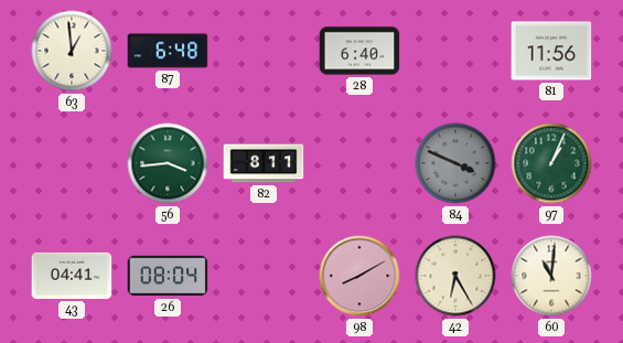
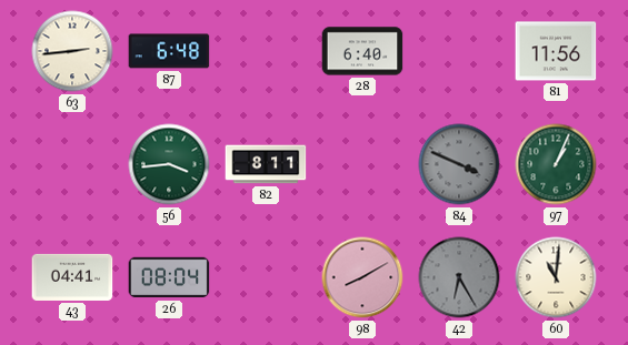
63: 12:59 -> 2:44
42 dial: cream -> grey
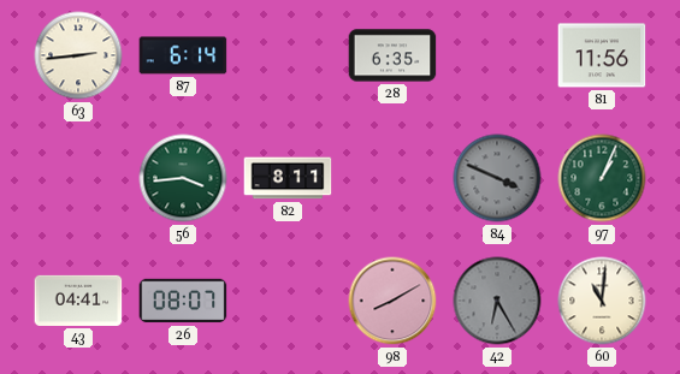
87: 6:48 -> 6:14
28: 6:40 -> 6:35
26: 08:04 -> 08:07
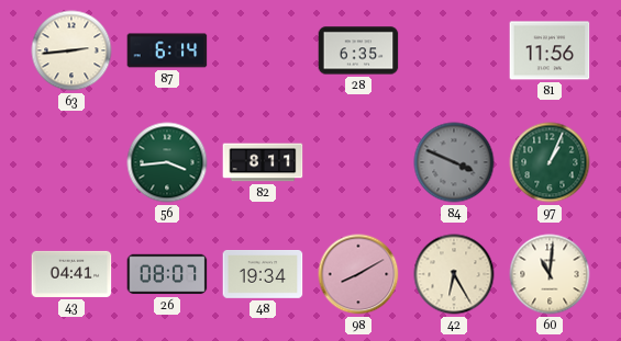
48: none -> 19:34
42 dial: grey -> cream
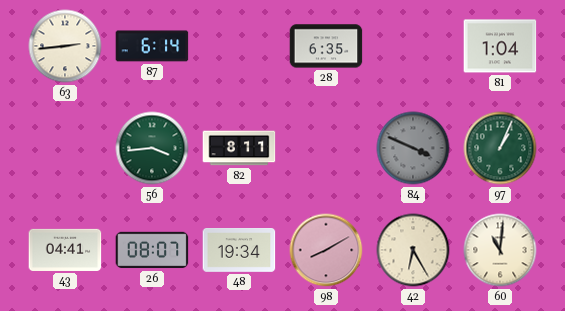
81: 11:56 -> 1:04
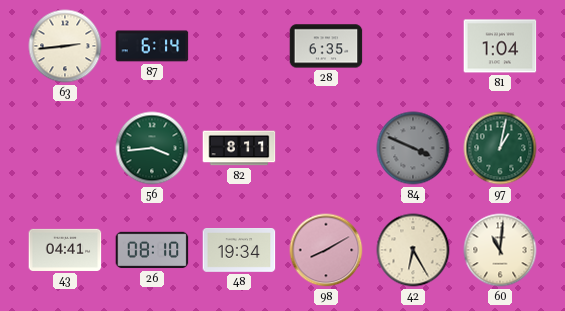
97: 1:04 -> 1:02
26: 08:07 -> 08:10
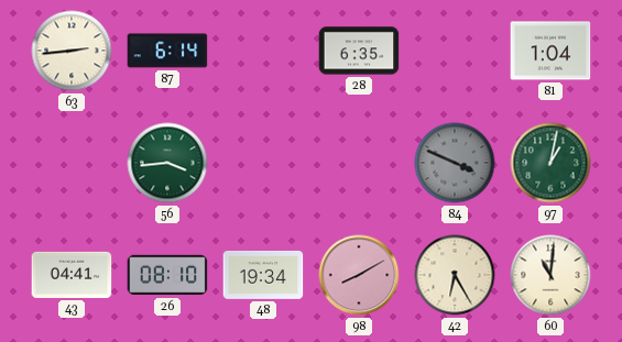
82: 8:11 -> none
